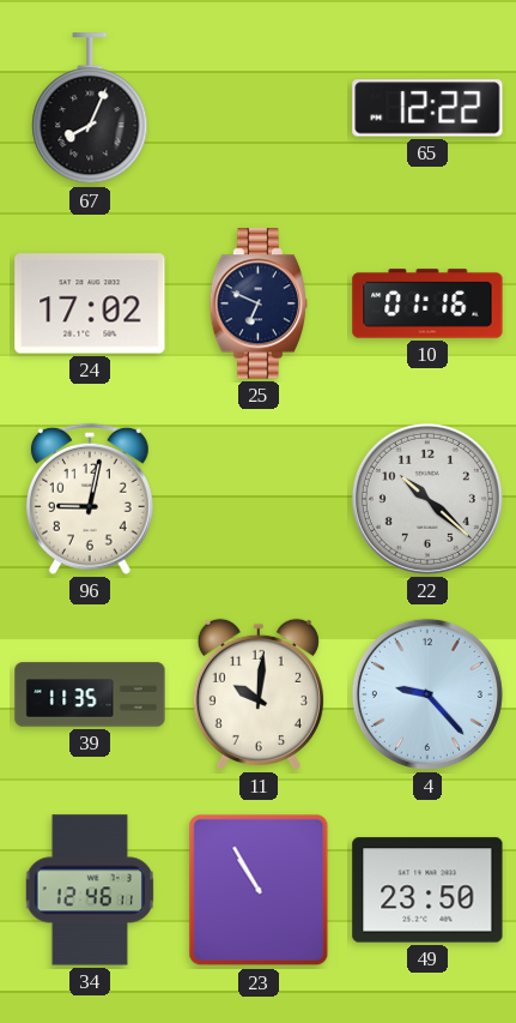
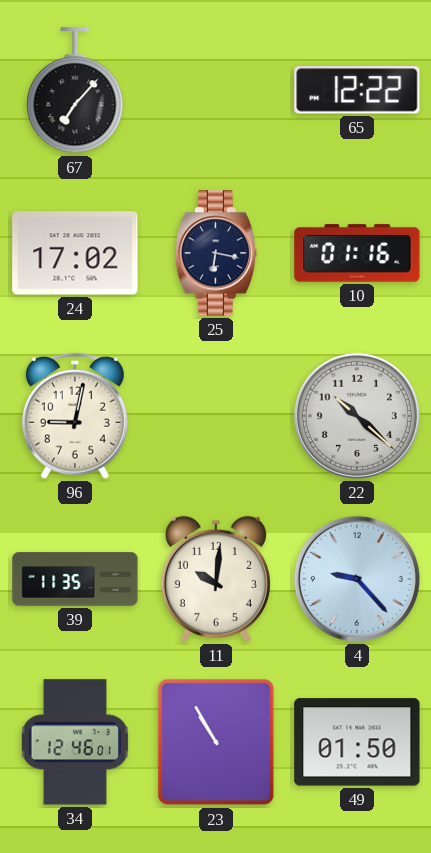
67: 8:04 -> 7:07
25: 6:49 -> 6:17
34: 12:46:11 -> 12:46:01
49: 23:50 -> 01:50
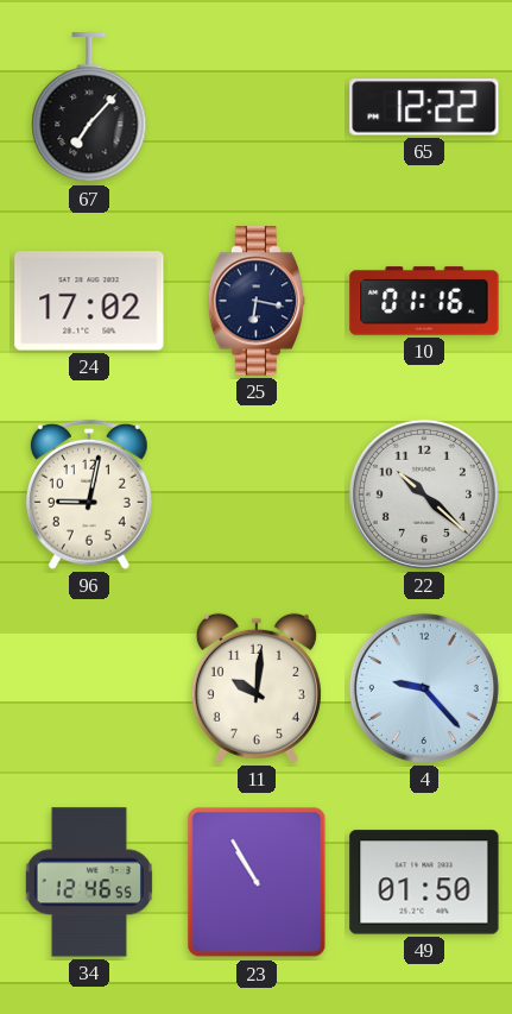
39: 11:35 -> none
34: 12:46:01 -> 12:46:55
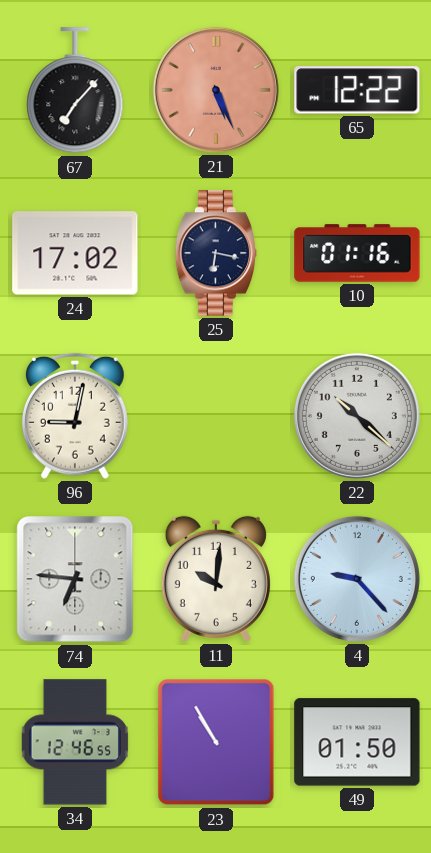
21: none -> 5:26
74: none -> 6:46
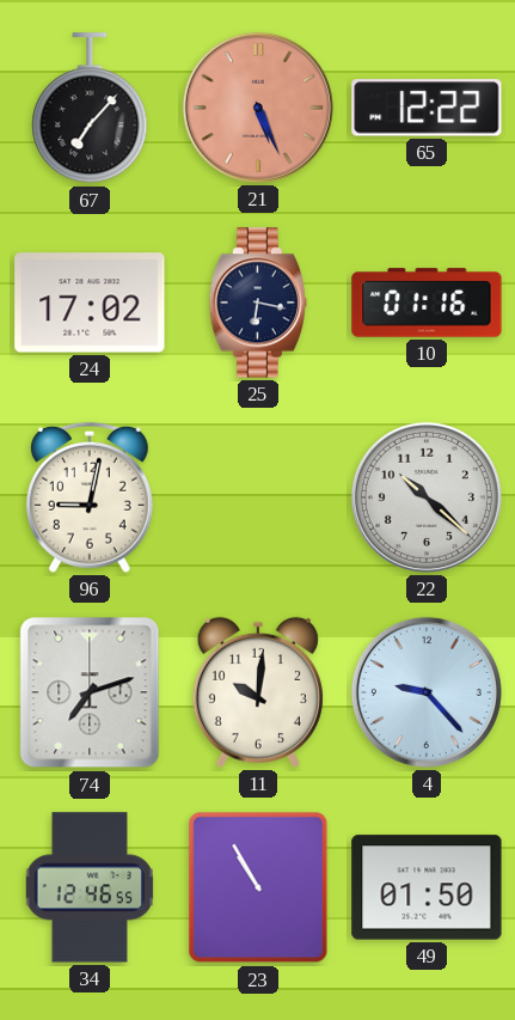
74: 6:46 -> 7:12
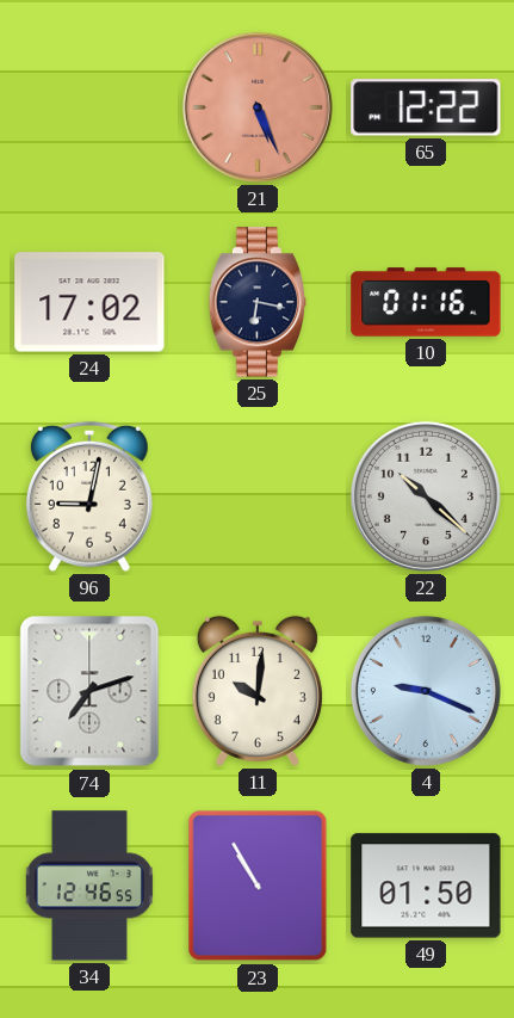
67: 7:07 -> none
4: 9:23 -> 9:19
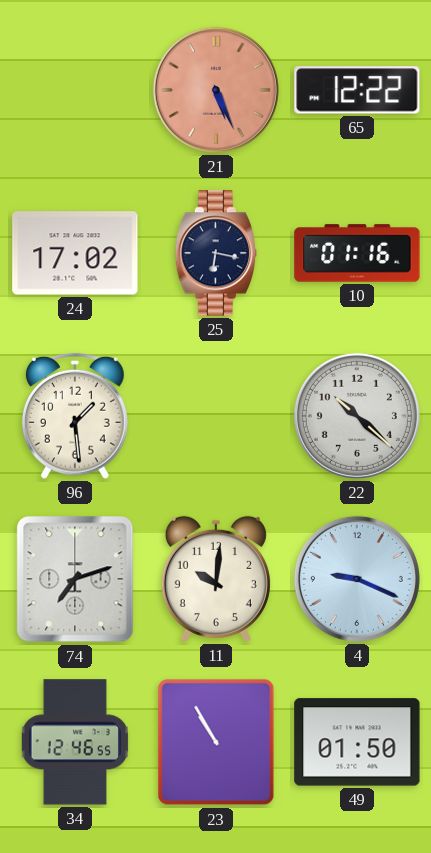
96: 9:02 -> 1:29
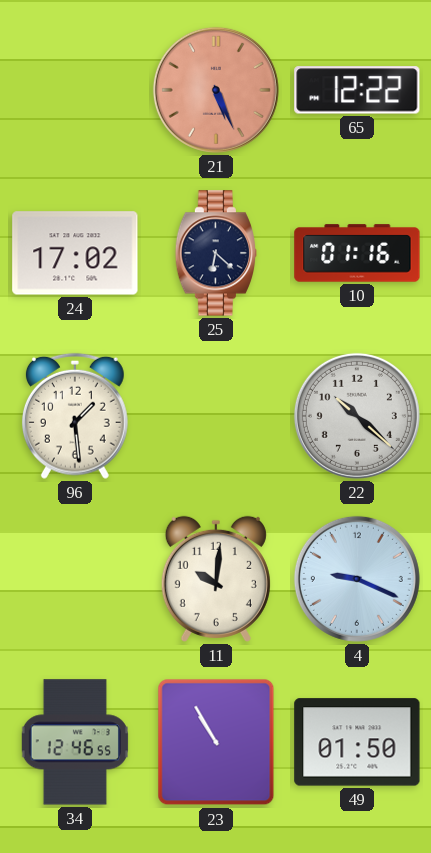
25: 6:17 -> 6:22
74: 7:12 -> none
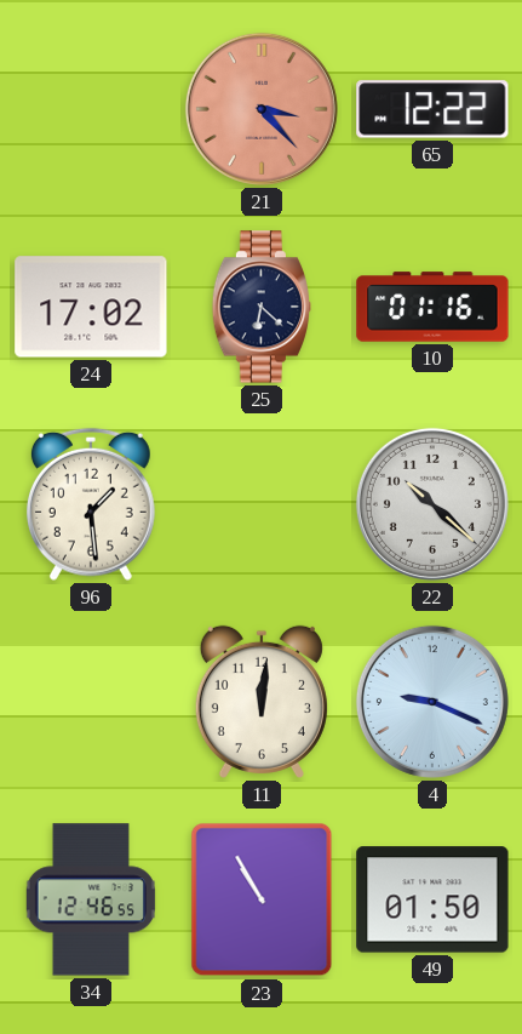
21: 5:26 -> 3:23
11: 10:01 -> 12:01
